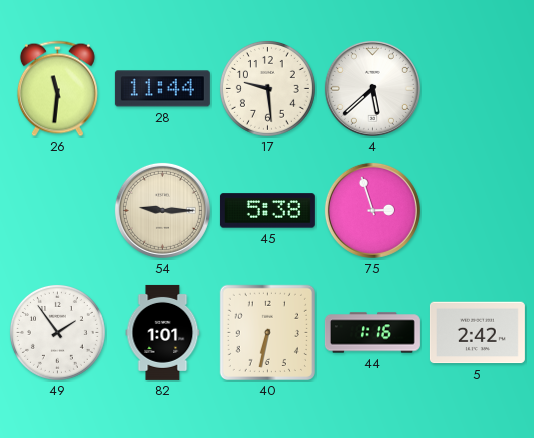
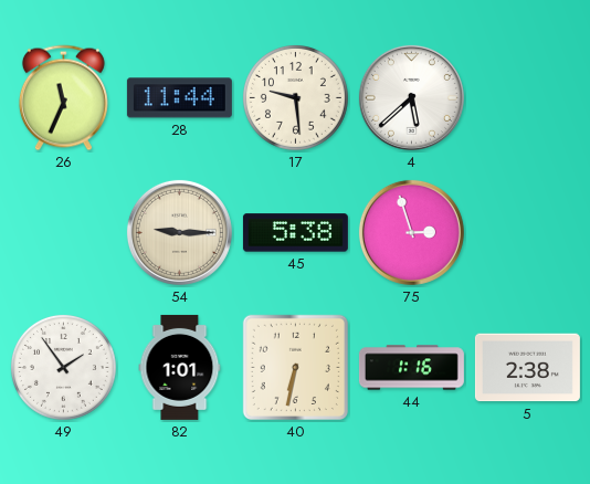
26: 11:31 -> 11:34
5: 2:42 -> 2:38
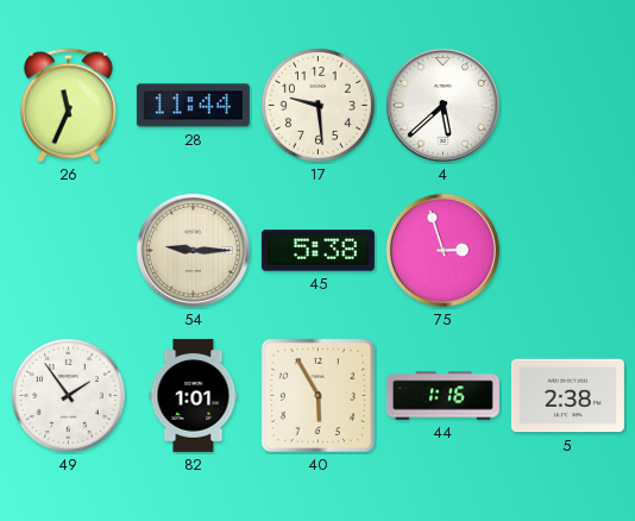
40: 6:32 -> 5:55
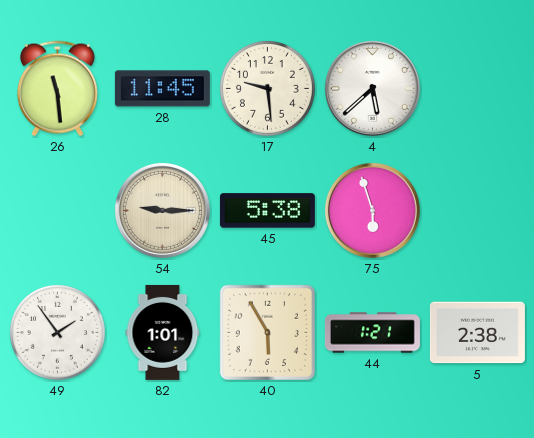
26: 11:34 -> 11:29
28: 11:44 -> 11:45
75: 2:57 -> 5:57
44: 1:16 -> 1:21
